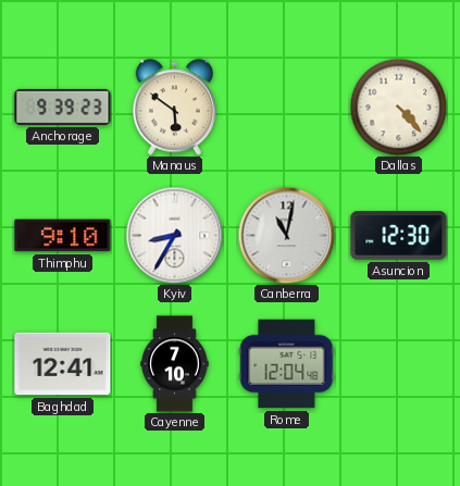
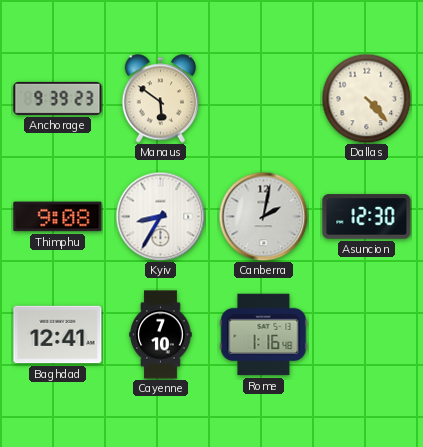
Thimphu: 9:10 -> 9:08
Canberra: 11:02 -> 2:02
Rome: 12:04 -> 1:16
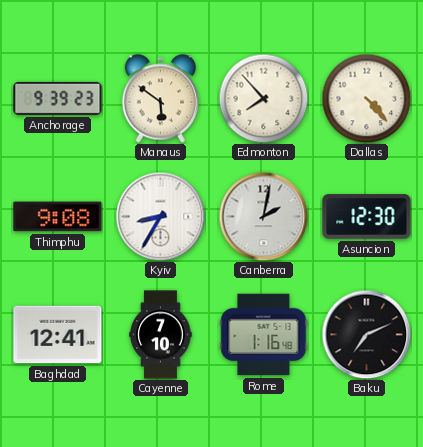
Edmonton: none -> 7:53
Baku: none -> 7:11
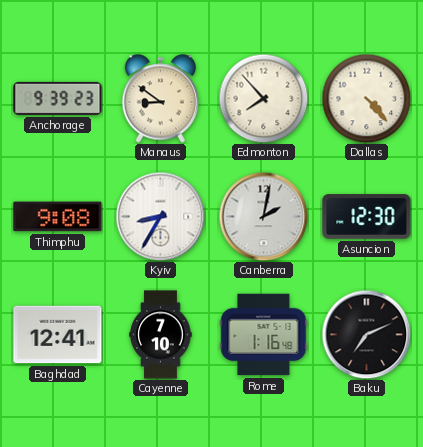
Manaus: 5:51 -> 8:51
